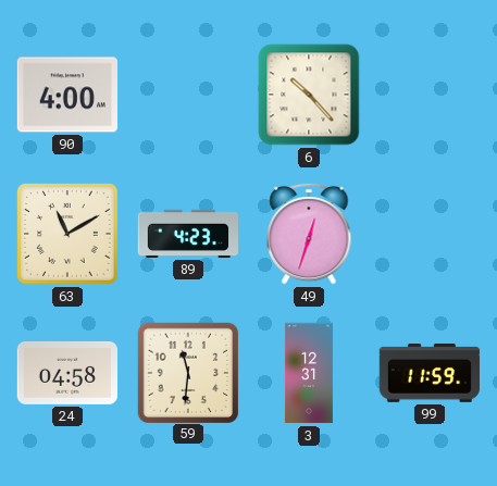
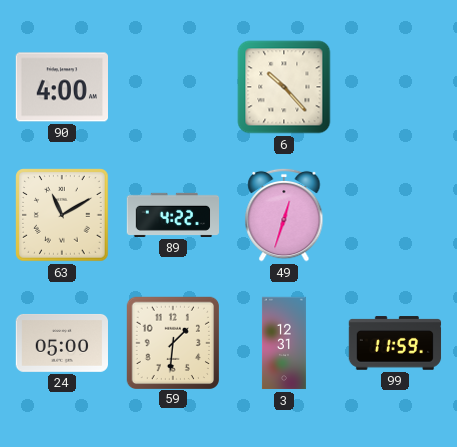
89: 4:23 -> 4:22
24: 04:58 -> 05:00
59: 11:31 -> 1:31
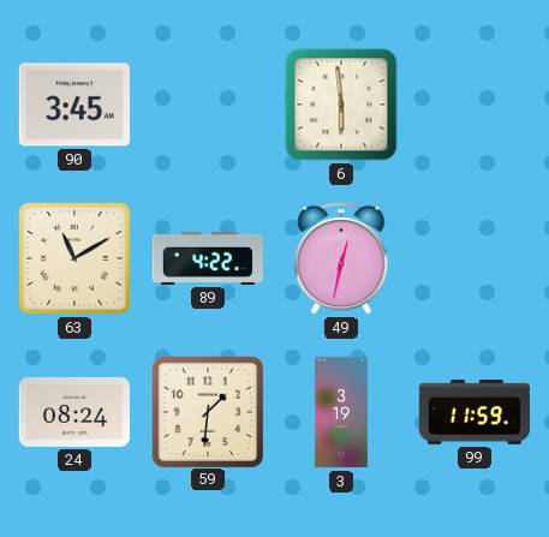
90: 4:00 -> 3:45
6: 10:23 -> 5:59
49: 12:33 -> 12:32
24: 05:00 -> 08:24
3: 12:31 -> 3:19
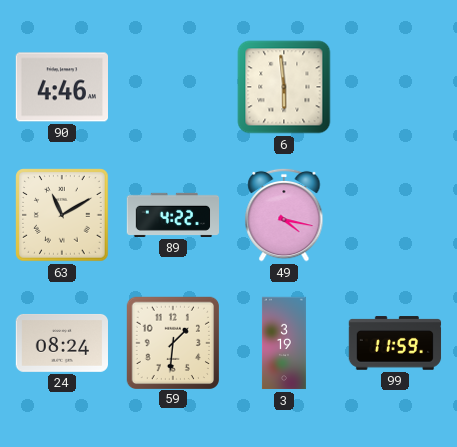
90: 3:45 -> 4:46
49: 12:32 -> 4:17
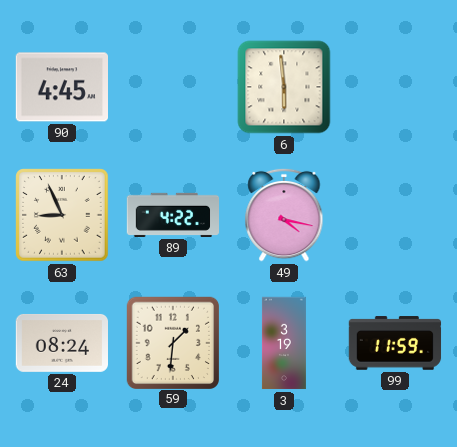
90: 4:46 -> 4:45
63: 11:10 -> 8:56
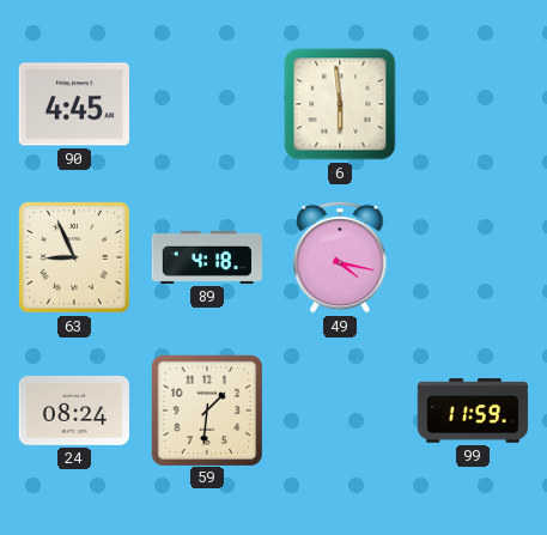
89: 4:22 -> 4:18
3: 3:19 -> none
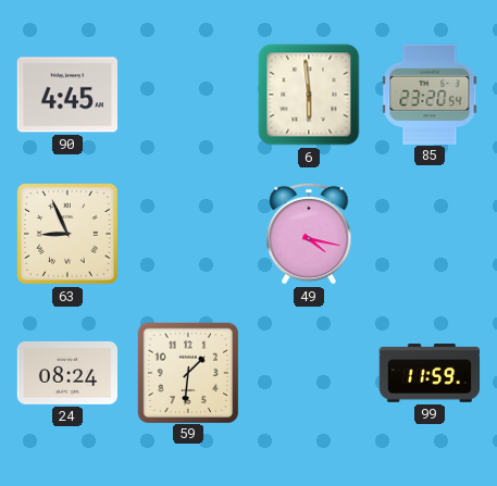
85: none -> 23:20
89: 4:18 -> none
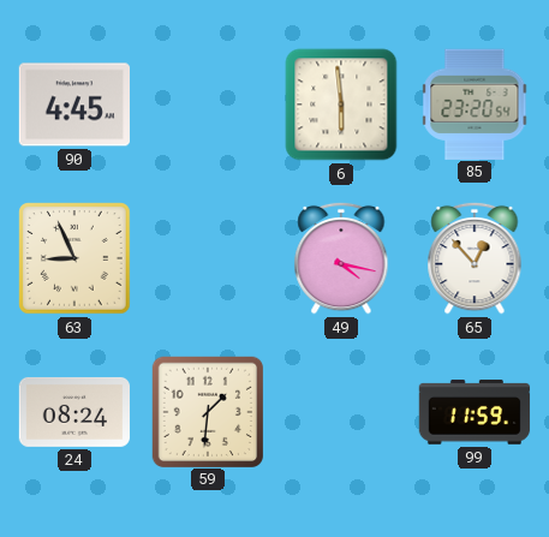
65: none -> 12:53
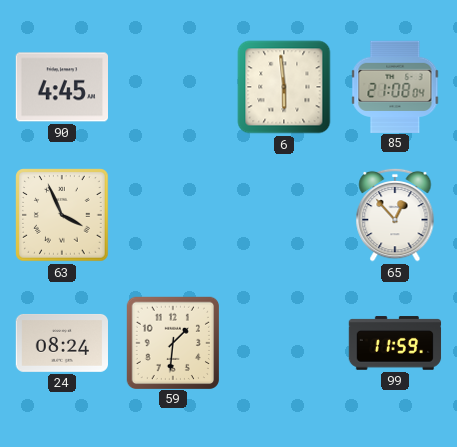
85: 23:20 -> 21:08
63: 8:56 -> 3:56
49: 4:17 -> none
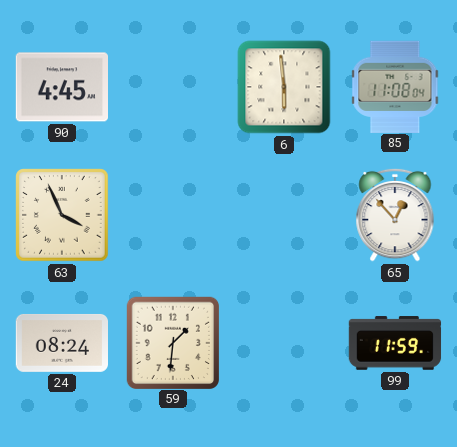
85: 21:08 -> 11:08
